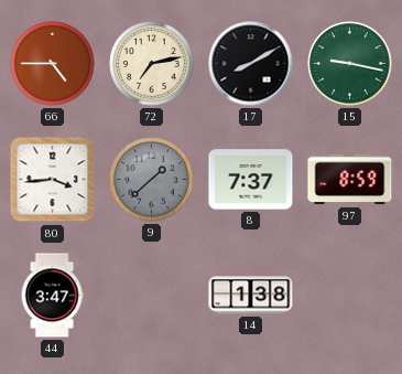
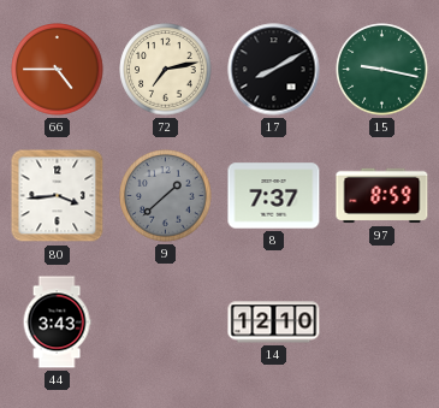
44: 3:47 -> 3:43
14: 1:38 -> 12:10
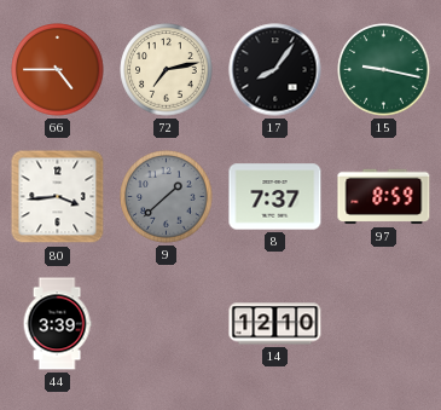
17: 8:10 -> 8:06
44: 3:43 -> 3:39
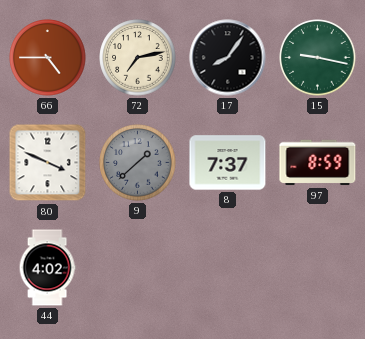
80: 3:44 -> 3:49
44: 3:39 -> 4:02
14: 12:10 -> none
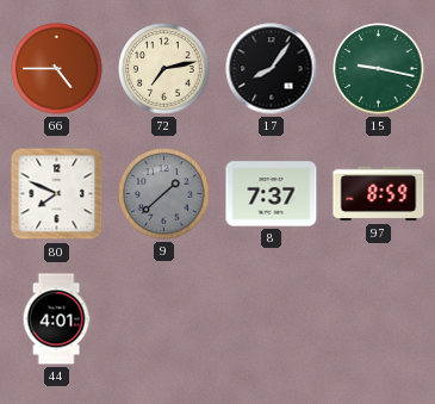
80: 3:49 -> 7:49
44: 4:02 -> 4:01
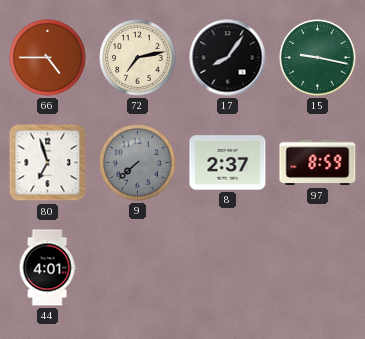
80: 7:49 -> 6:57
9: 1:38 -> 7:38
8: 7:37 -> 2:37
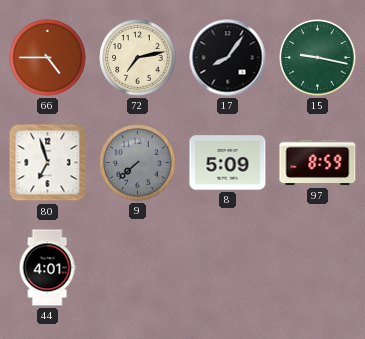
8: 2:37 -> 5:09
